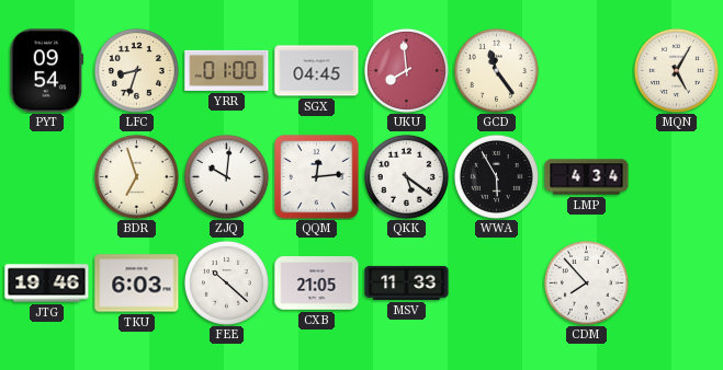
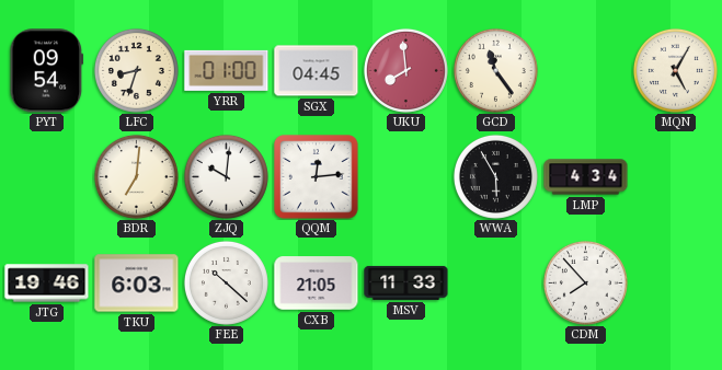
BDR: 6:57 -> 7:01
QKK: 5:21 -> none
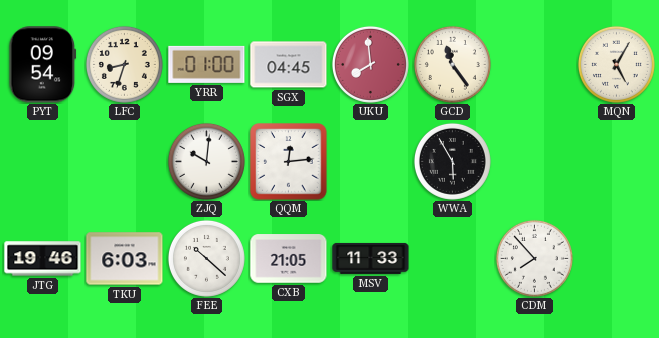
BDR: 7:01 -> none
LMP: 4:34 -> none
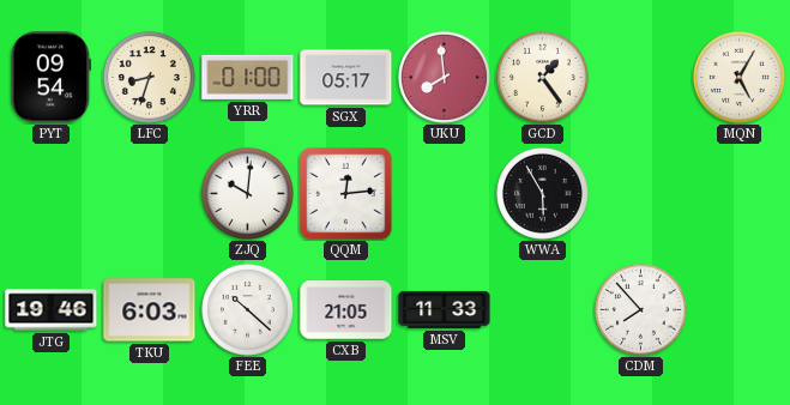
SGX: 04:45 -> 05:17
GCD: 11:24 -> 1:24
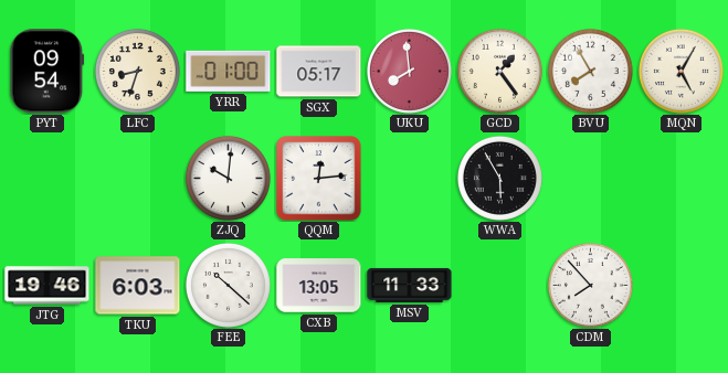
BVU: none -> 7:55
CXB: 21:05 -> 13:05
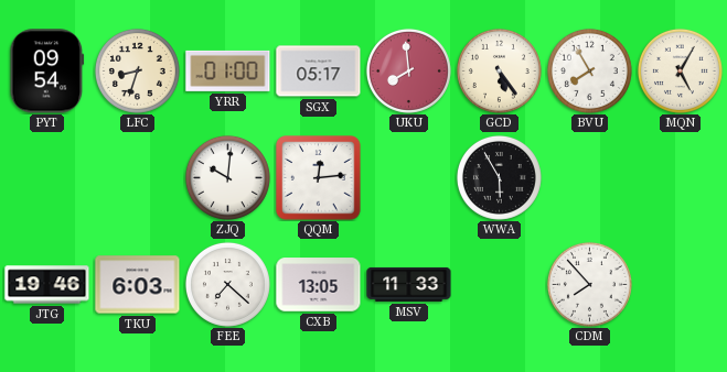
GCD: 1:24 -> 5:24
FEE: 10:22 -> 7:22
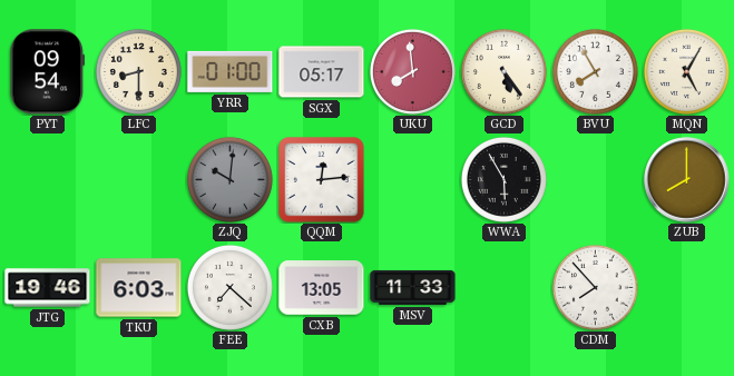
LFC: 8:33 -> 8:30
ZJQ dial: white -> grey
ZUB: none -> 8:00
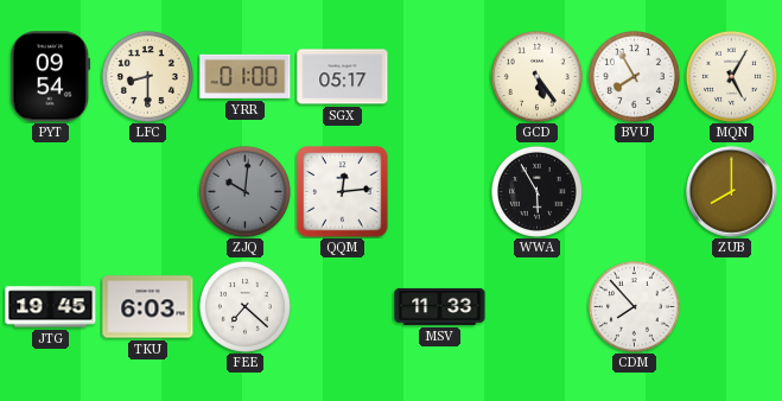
UKU: 7:59 -> none
JTG: 19:46 -> 19:45
CXB: 13:05 -> none
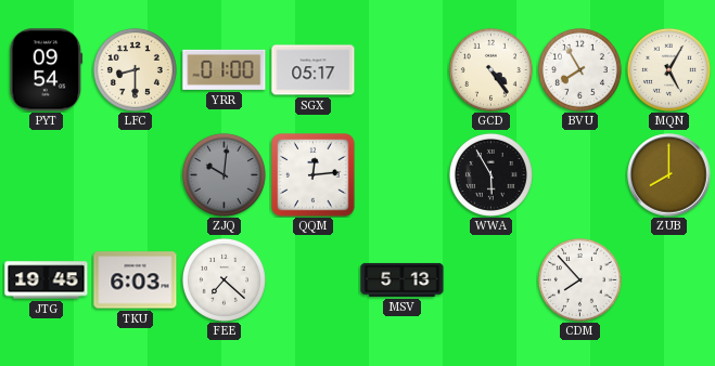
GCD: 5:24 -> 4:24
MSV: 11:33 -> 5:13
